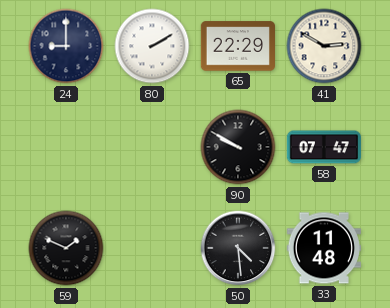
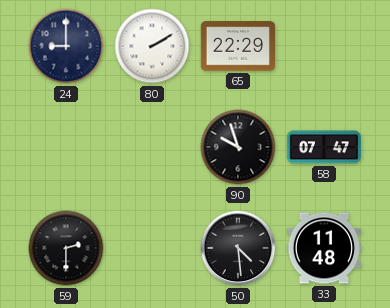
41: 2:50 -> none
90: 9:50 -> 9:57
59: 1:49 -> 2:30
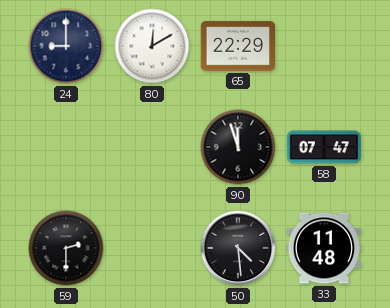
80: 2:10 -> 12:10
90: 9:57 -> 11:57
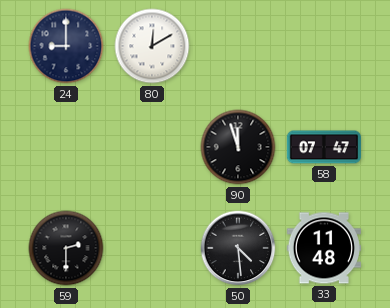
65: 22:29 -> none
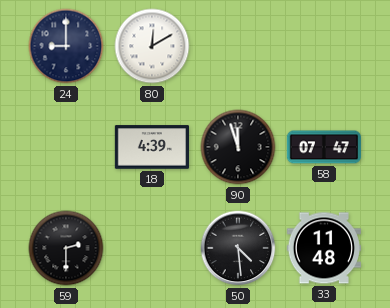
18: none -> 4:39
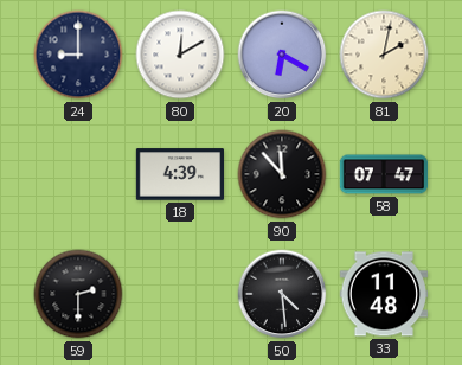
20: none -> 6:20
81: none -> 2:02
90: 11:57 -> 11:53
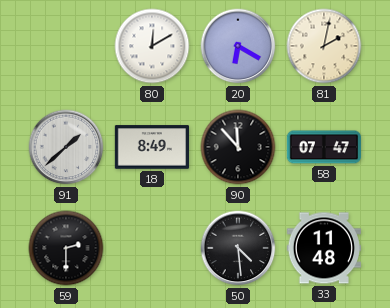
24: 9:00 -> none
91: none -> 1:38
18: 4:39 -> 8:49
